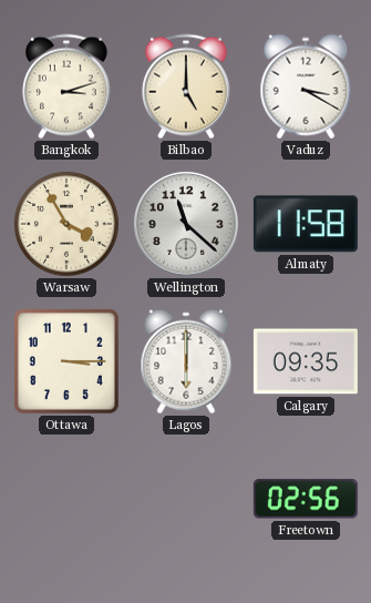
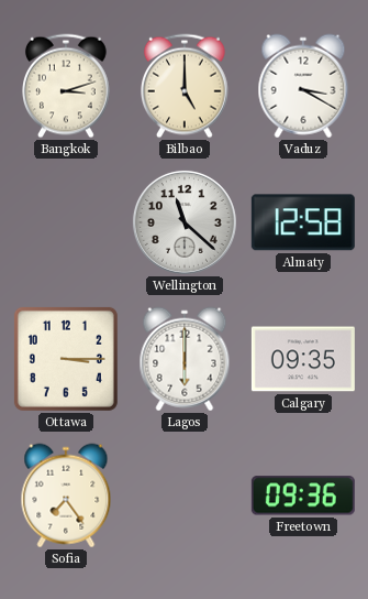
Warsaw: 3:55 -> none
Almaty: 11:58 -> 12:58
Sofia: none -> 7:24
Freetown: 02:56 -> 09:36
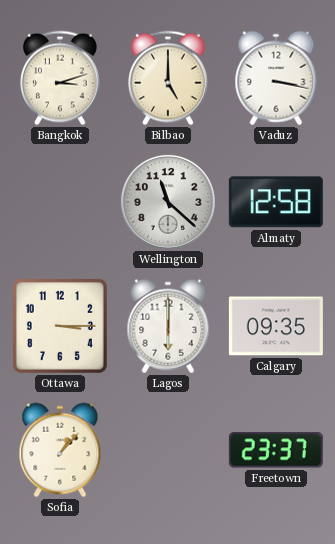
Vaduz: 3:20 -> 3:17
Sofia: 7:24 -> 1:07
Freetown: 09:36 -> 23:37
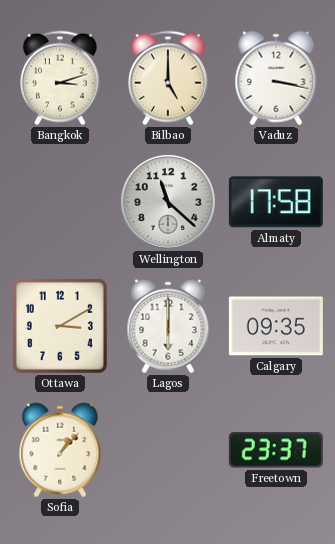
Almaty: 12:58 -> 17:58
Ottawa: 3:15 -> 3:10
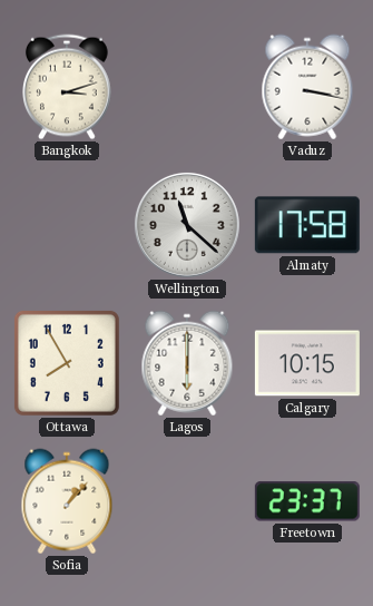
Bilbao: 5:00 -> none
Ottawa: 3:10 -> 7:55
Calgary: 09:35 -> 10:15
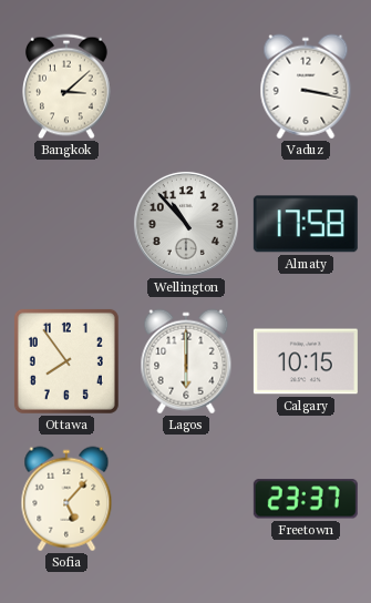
Bangkok: 3:12 -> 3:08
Wellington: 11:22 -> 10:53
Ottawa: 7:55 -> 7:54
Sofia: 1:07 -> 5:07
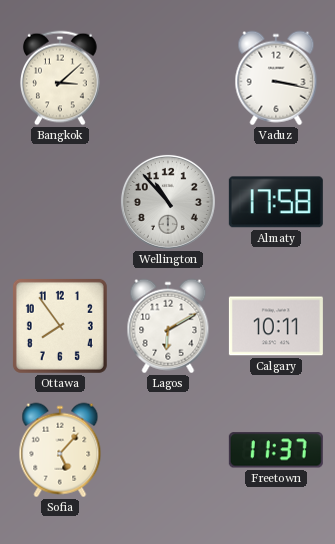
Lagos: 6:00 -> 6:10
Calgary: 10:15 -> 10:11
Freetown: 23:37 -> 11:37
